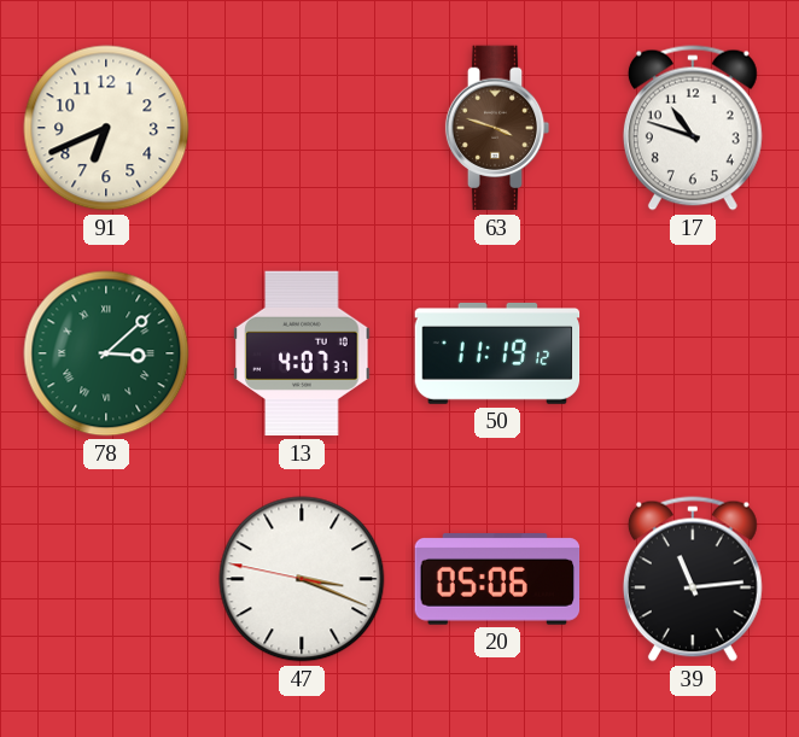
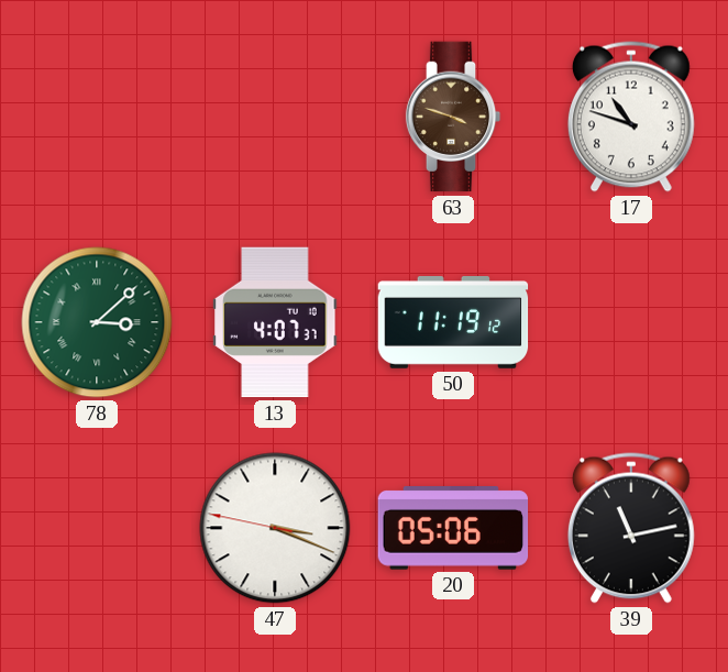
91: 6:41 -> none
39: 11:14 -> 11:13
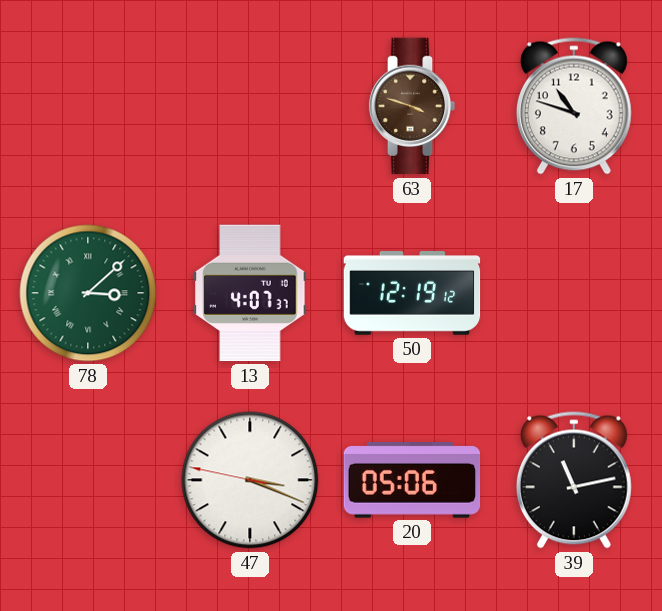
50: 11:19 -> 12:19
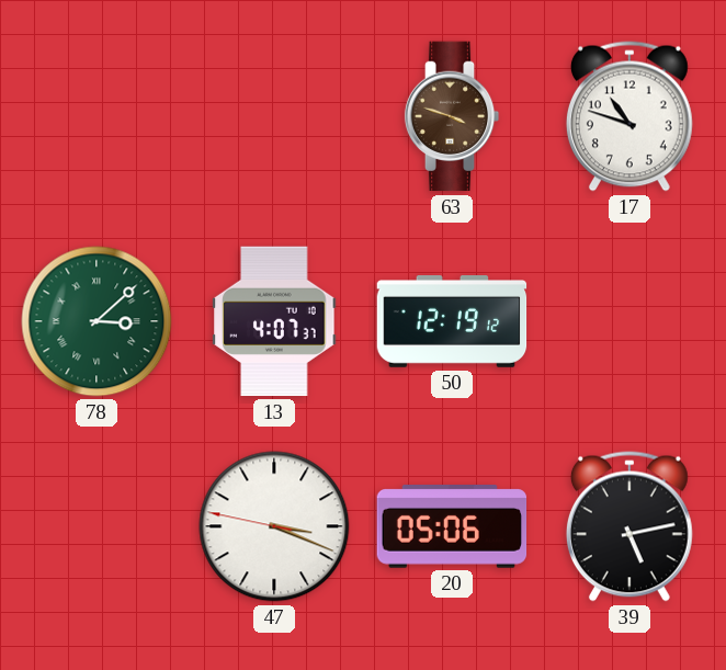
39: 11:13 -> 5:13
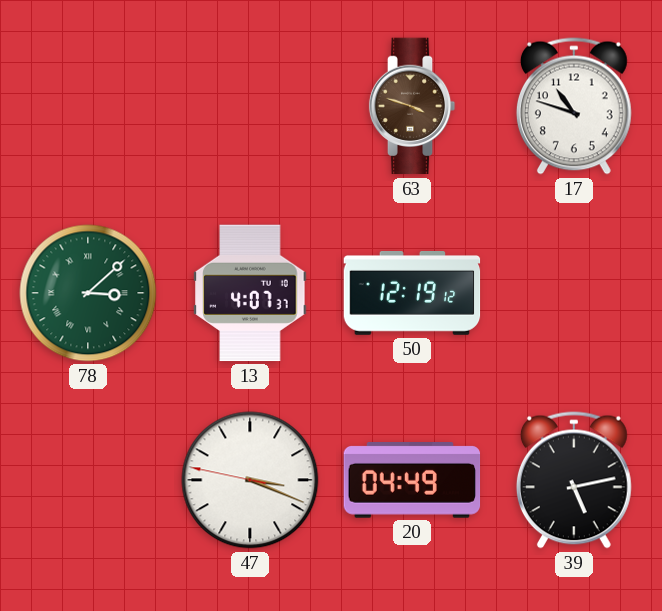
20: 05:06 -> 04:49
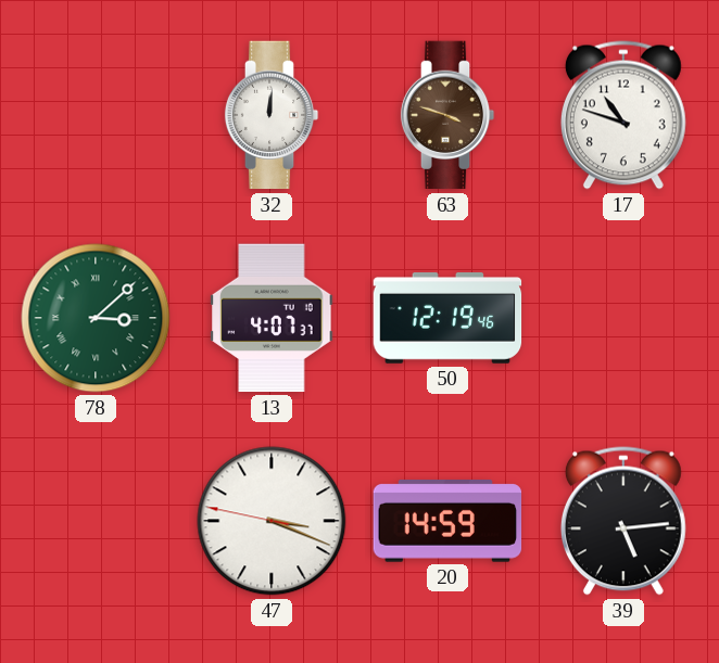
32: none -> 12:01
50: 12:19:12 -> 12:19:46
20: 04:49 -> 14:59
39: 5:13 -> 5:14
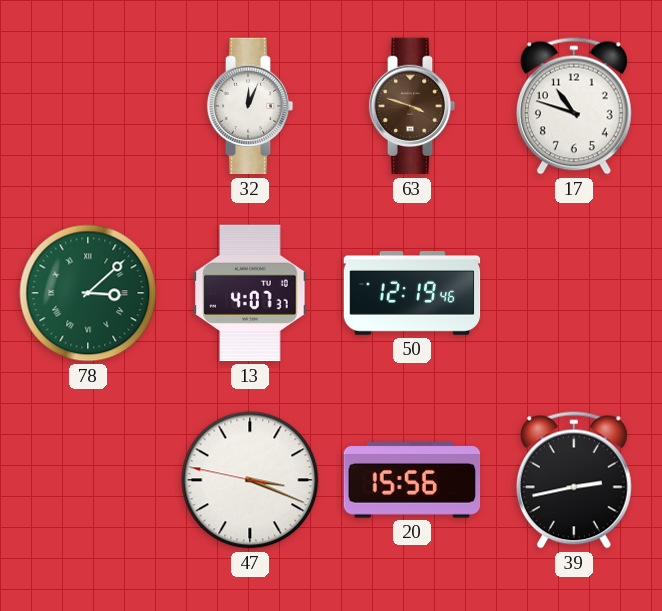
32: 12:01 -> 12:04
20: 14:59 -> 15:56
39: 5:14 -> 2:43
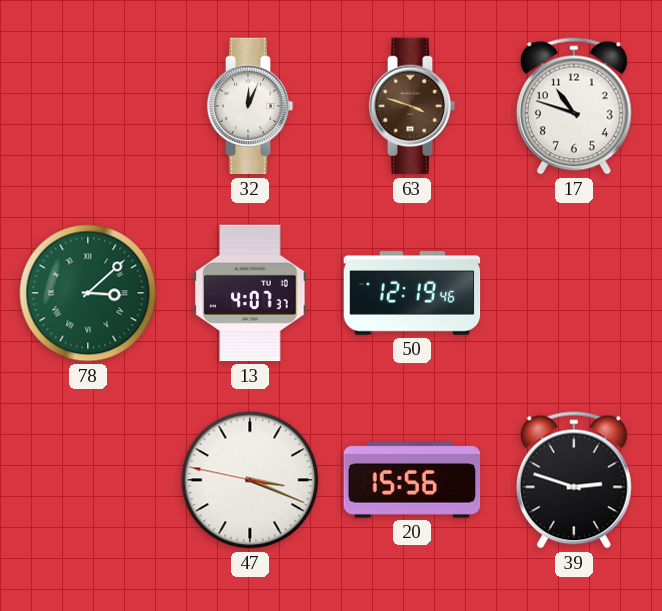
39: 2:43 -> 2:48
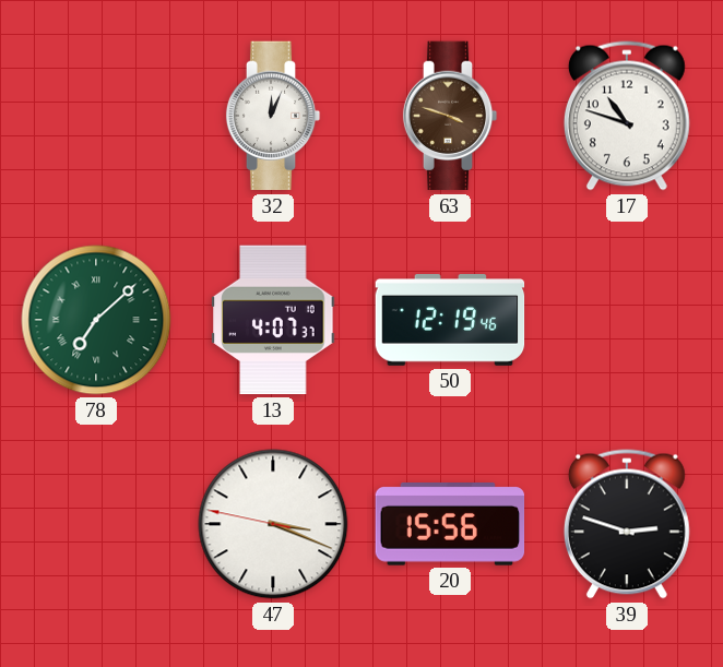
78: 3:08 -> 7:08
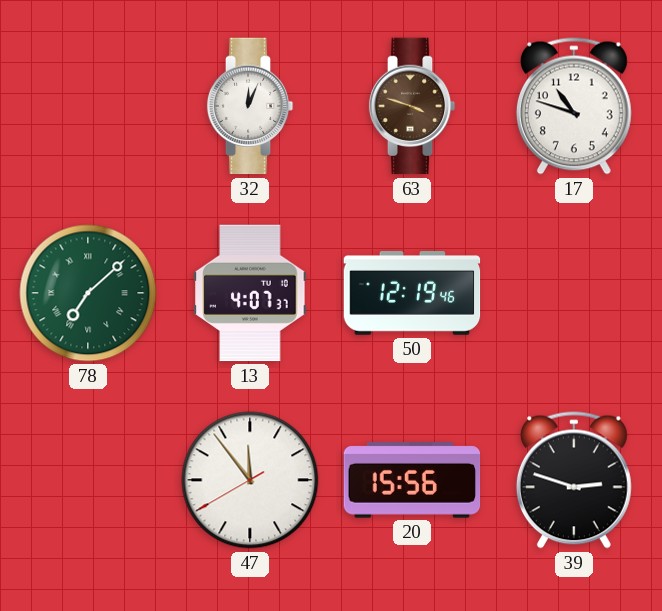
47: 3:18 -> 11:53
